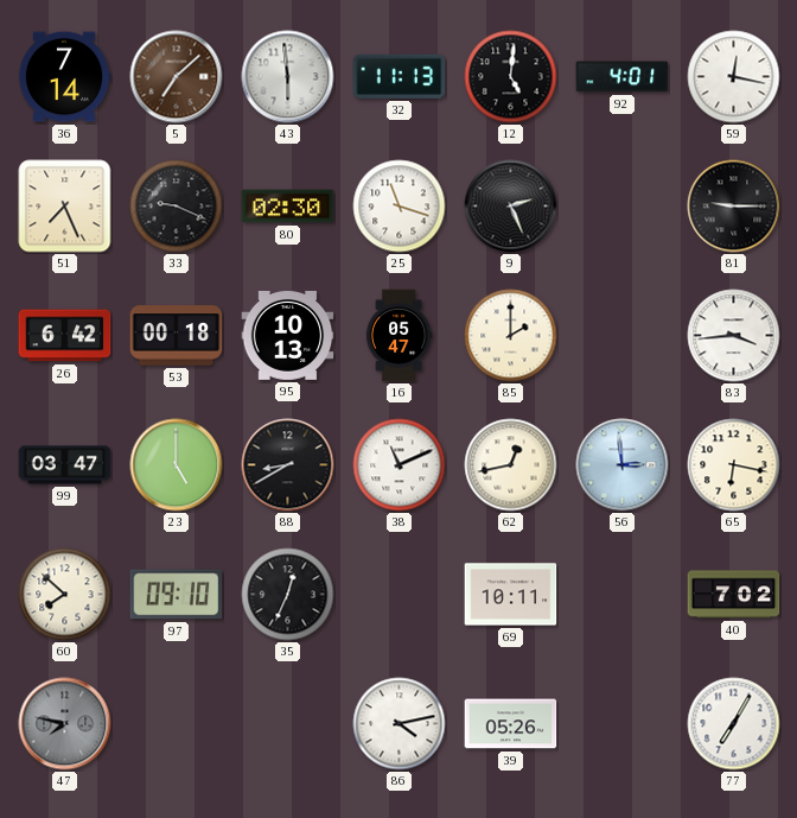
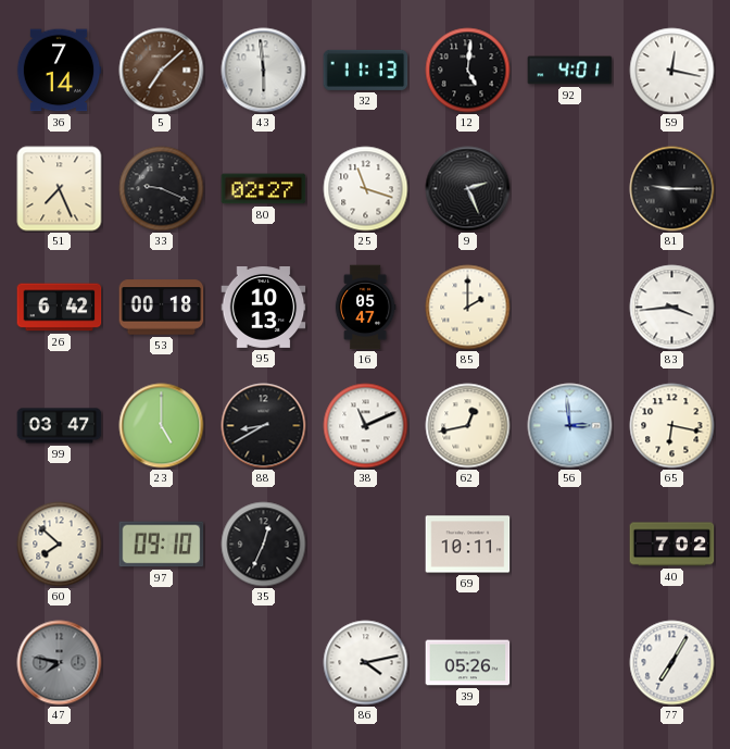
80: 02:30 -> 02:27
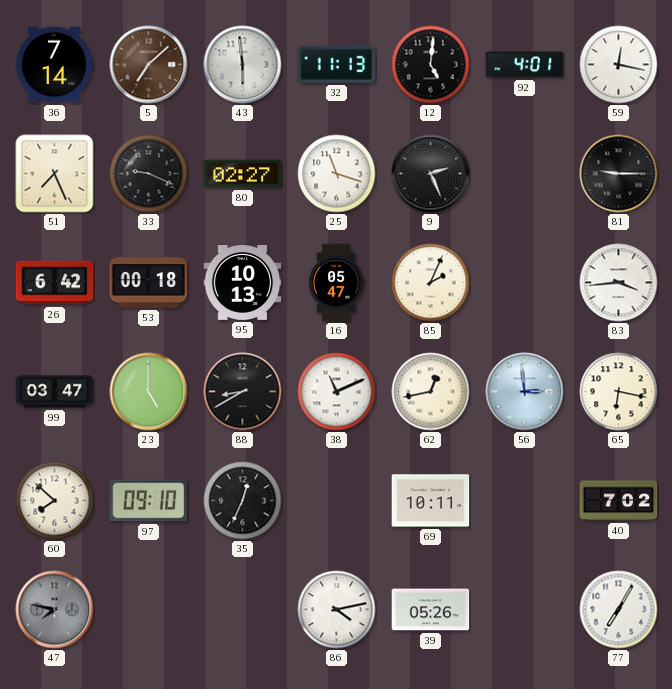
85: 2:00 -> 2:04
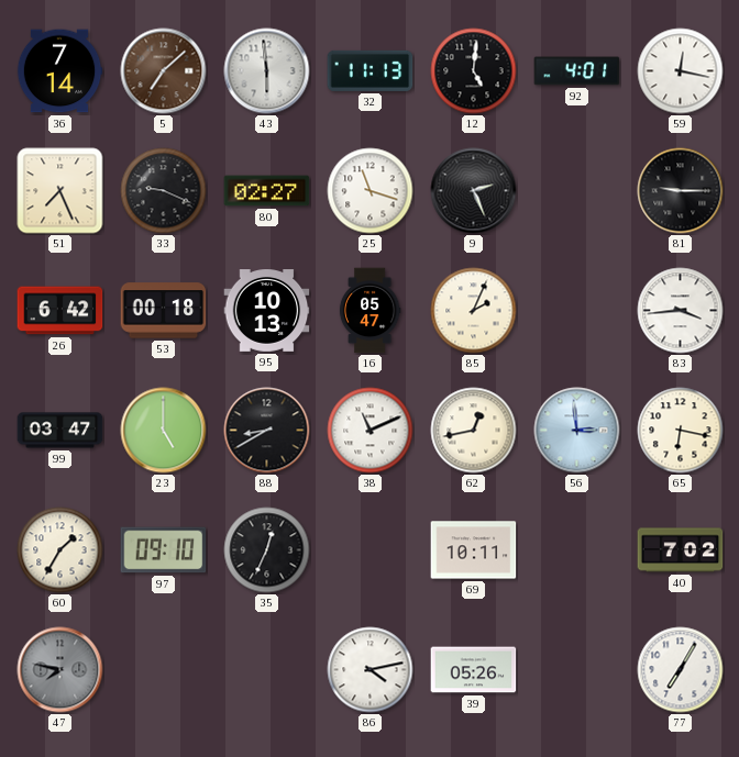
60: 7:52 -> 1:35
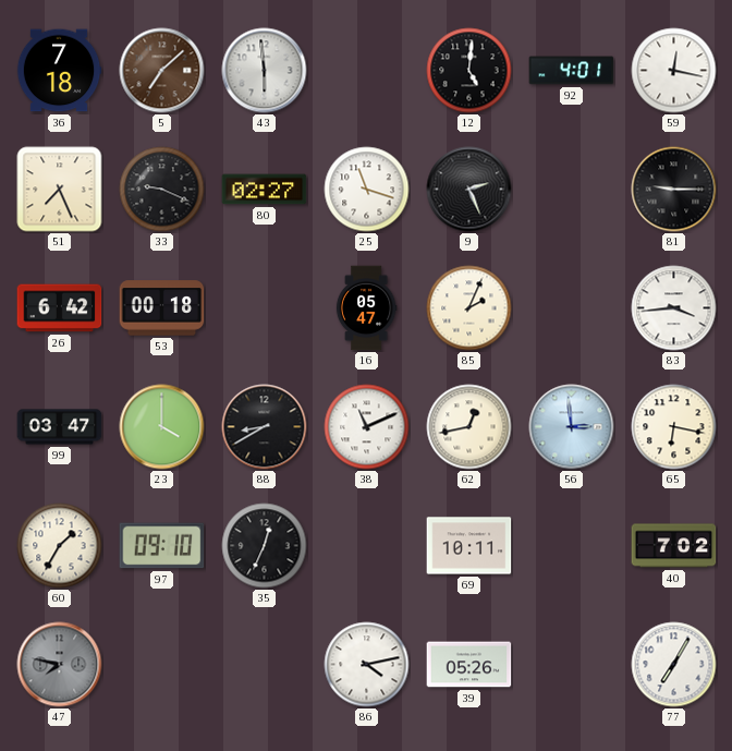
36: 7:14 -> 7:18
32: 11:13 -> none
95: 10:13 -> none
23: 5:00 -> 4:00
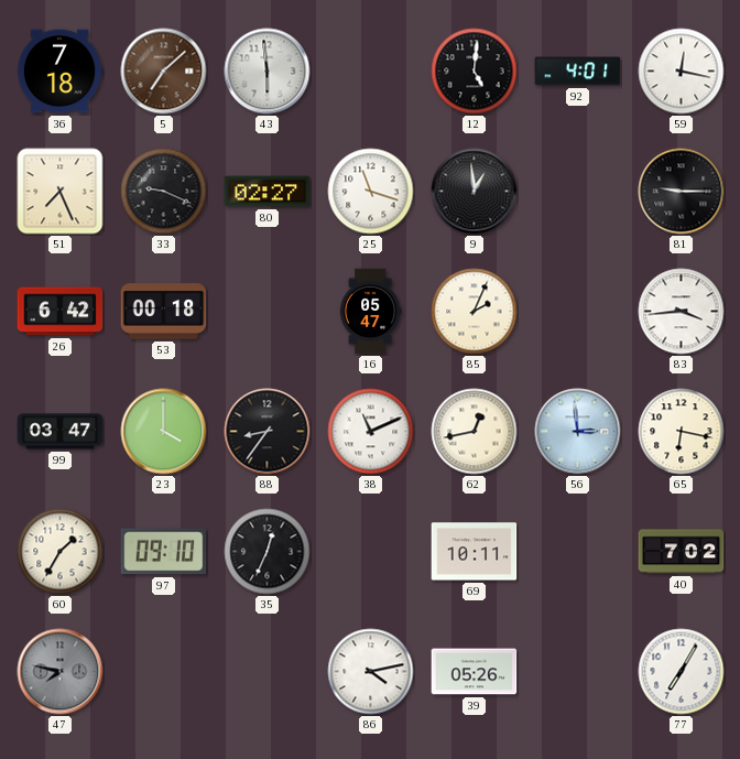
9: 2:26 -> 12:59
88: 8:40 -> 8:36
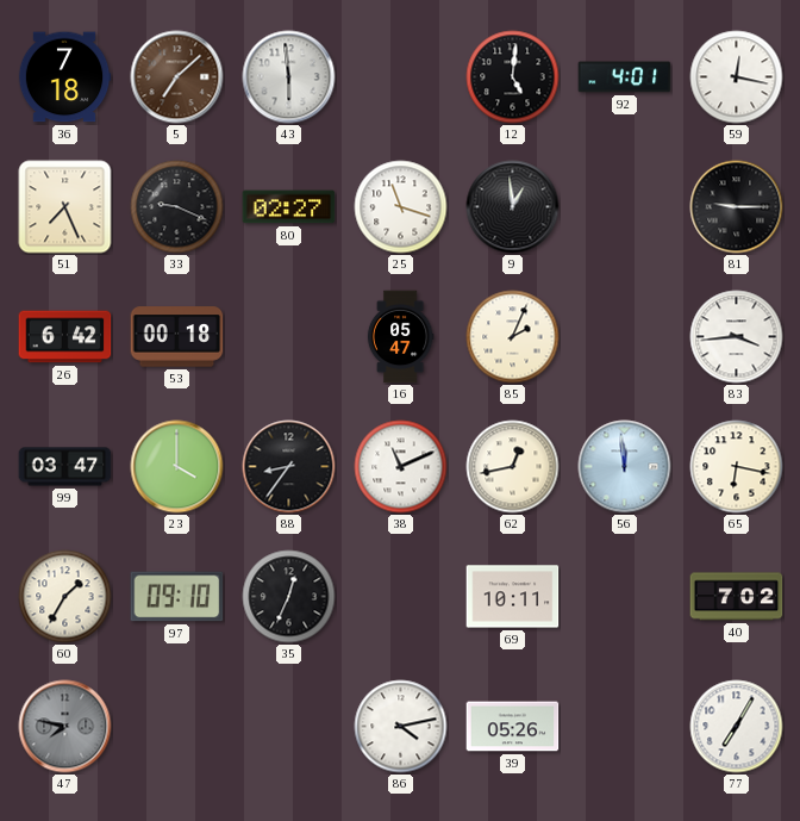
56: 2:59 -> 11:59
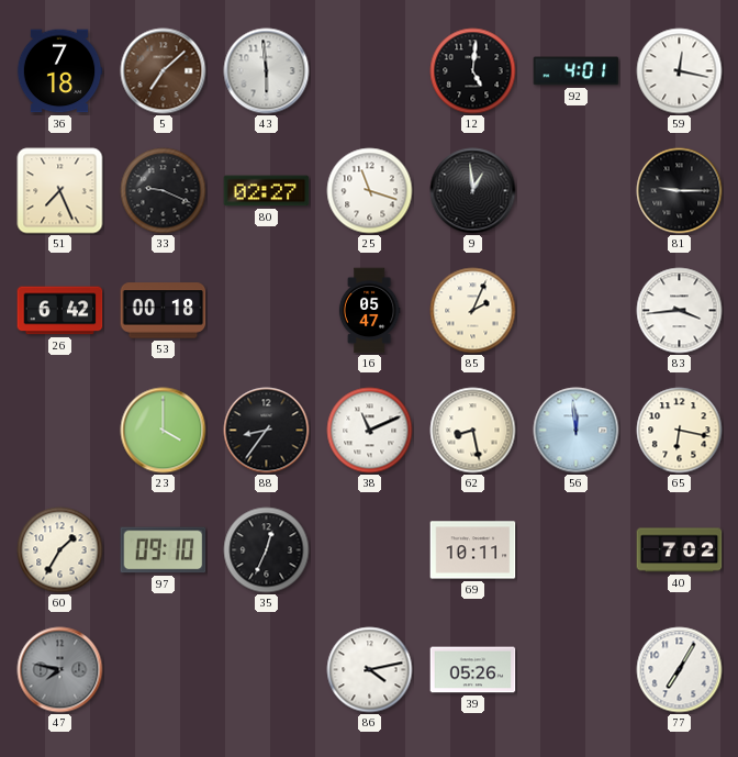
99: 03:47 -> none
62: 12:43 -> 8:28
